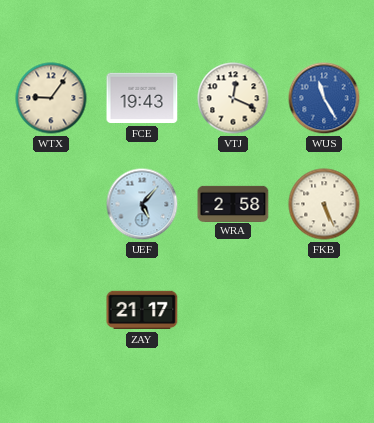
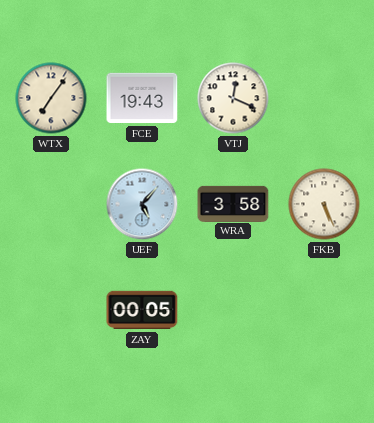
WTX: 9:06 -> 7:06
WUS: 11:25 -> none
WRA: 2:58 -> 3:58
ZAY: 21:17 -> 00:05
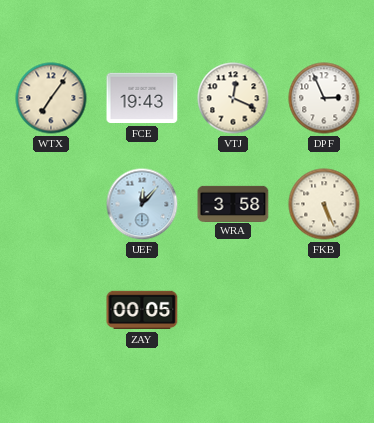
DPF: none -> 2:56
UEF: 5:07 -> 12:07
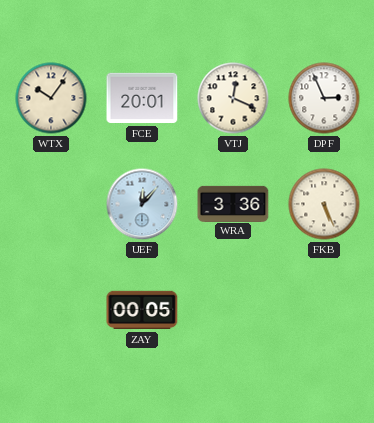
WTX: 7:06 -> 10:06
FCE: 19:43 -> 20:01
WRA: 3:58 -> 3:36
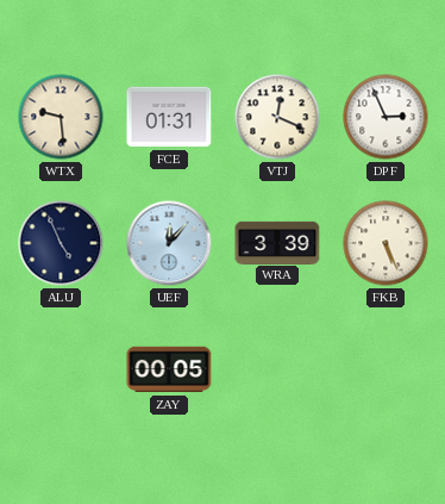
WTX: 10:06 -> 9:29
FCE: 20:01 -> 01:31
ALU: none -> 4:56
WRA: 3:36 -> 3:39
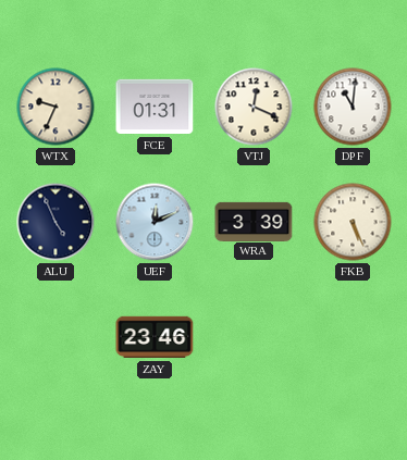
WTX: 9:29 -> 9:34
DPF: 2:56 -> 11:01
UEF: 12:07 -> 12:11
ZAY: 00:05 -> 23:46
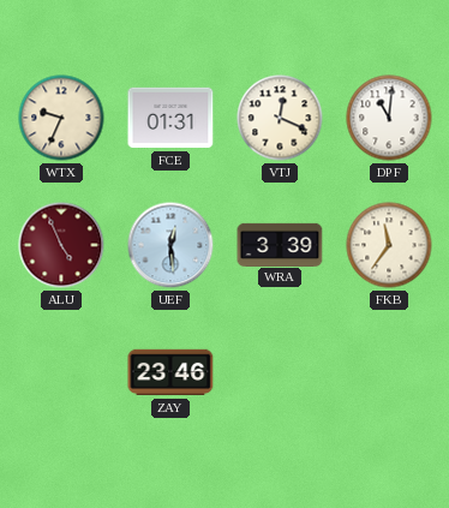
ALU dial: navy -> burgundy
UEF: 12:11 -> 12:29
FKB: 5:26 -> 11:36
